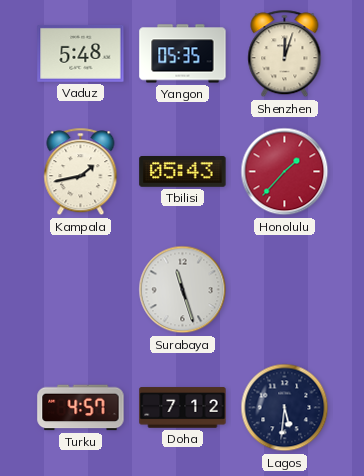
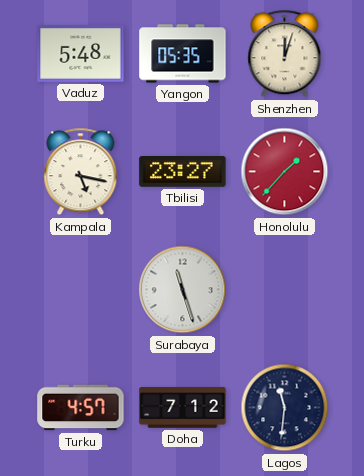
Kampala: 1:43 -> 5:17
Tbilisi: 05:43 -> 23:27
Lagos: 5:31 -> 11:31
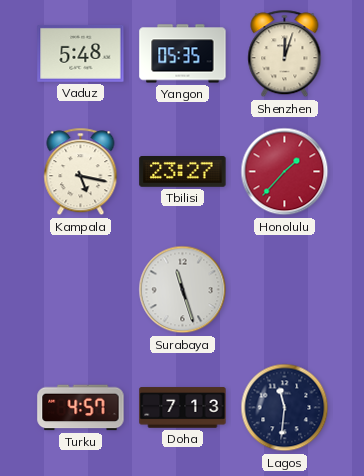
Doha: 7:12 -> 7:13
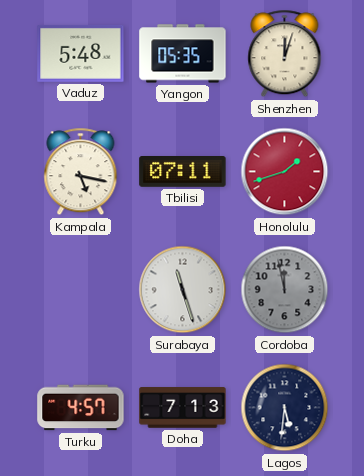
Tbilisi: 23:27 -> 07:11
Honolulu: 1:37 -> 1:42
Cordoba: none -> 11:58
Lagos: 11:31 -> 5:31
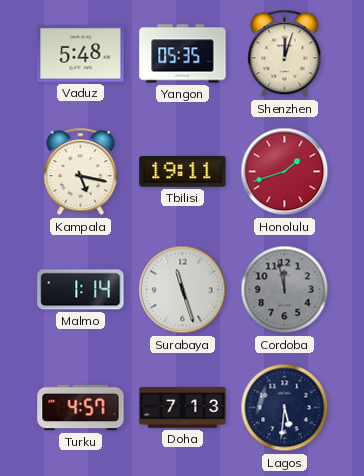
Tbilisi: 07:11 -> 19:11
Malmo: none -> 1:14
